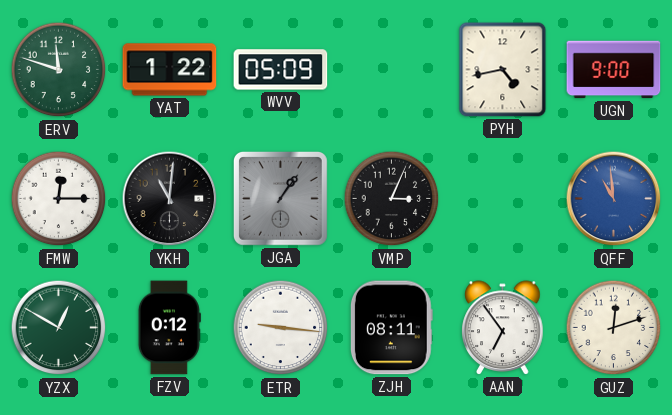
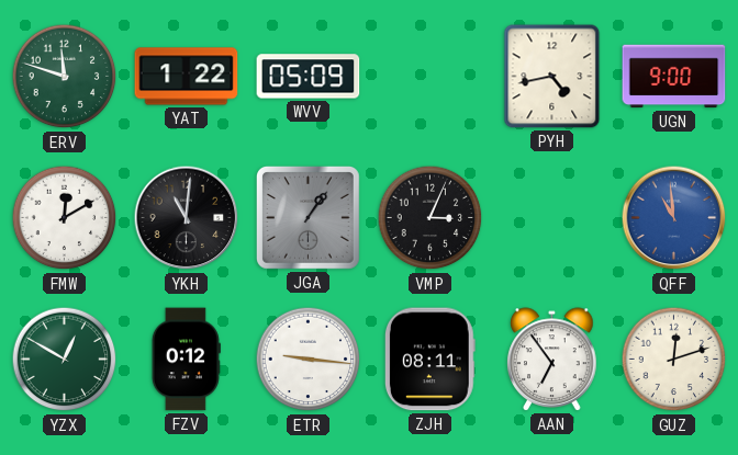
FMW: 12:15 -> 12:10
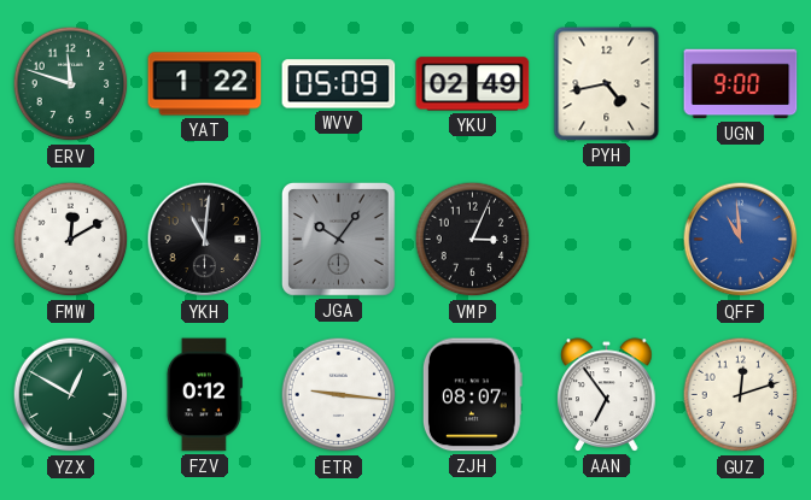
YKU: none -> 02:49
JGA: 1:06 -> 10:06
ZJH: 08:11 -> 08:07
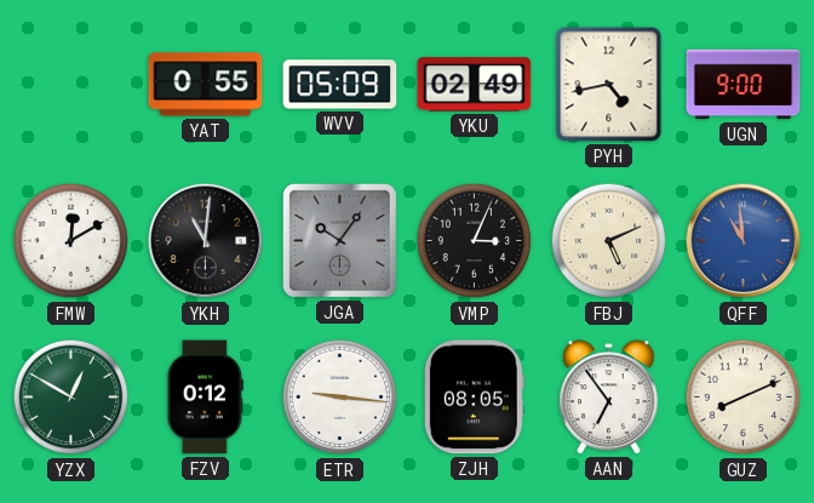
ERV: 11:48 -> none
YAT: 1:22 -> 0:55
FBJ: none -> 5:11
ZJH: 08:07 -> 08:05
GUZ: 12:12 -> 8:11
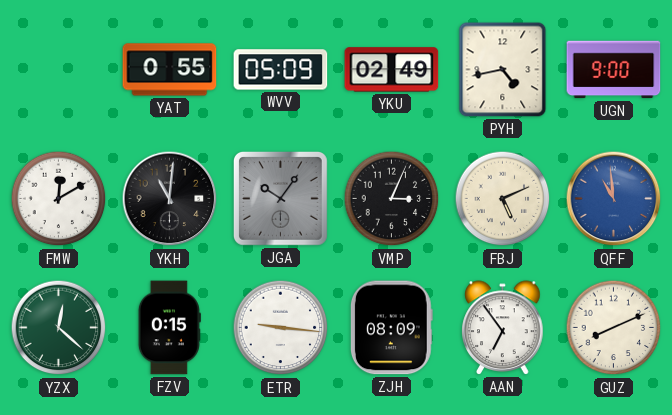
YZX: 12:50 -> 12:22
FZV: 0:12 -> 0:15
ZJH: 08:05 -> 08:09
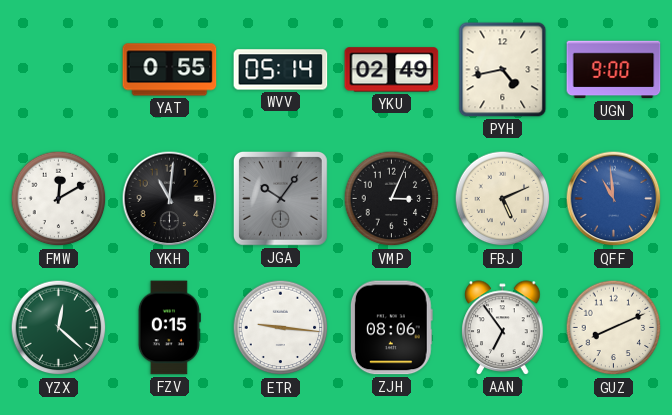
WVV: 05:09 -> 05:14
ZJH: 08:09 -> 08:06
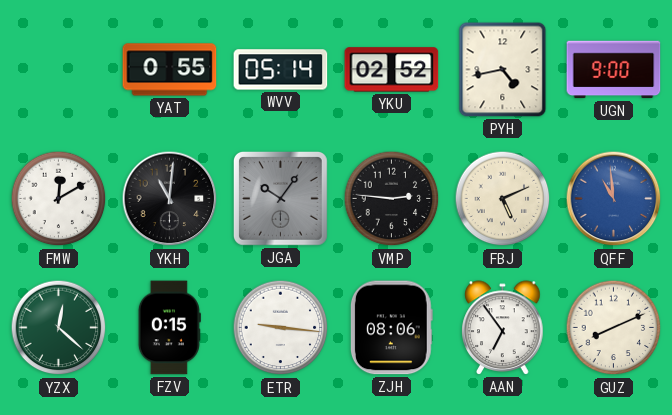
YKU: 02:49 -> 02:52
VMP: 3:04 -> 2:46
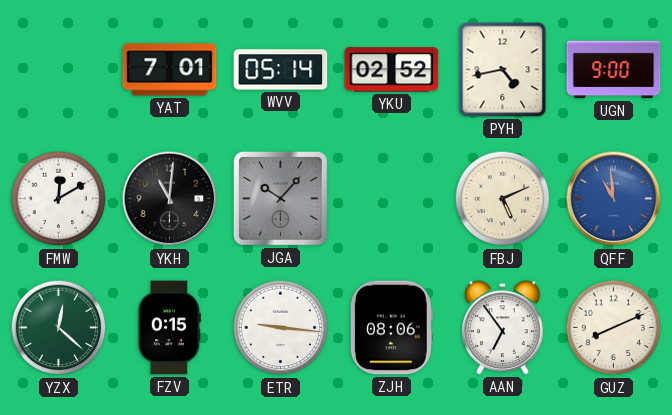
YAT: 0:55 -> 7:01
JGA: 10:06 -> 10:07
VMP: 2:46 -> none
